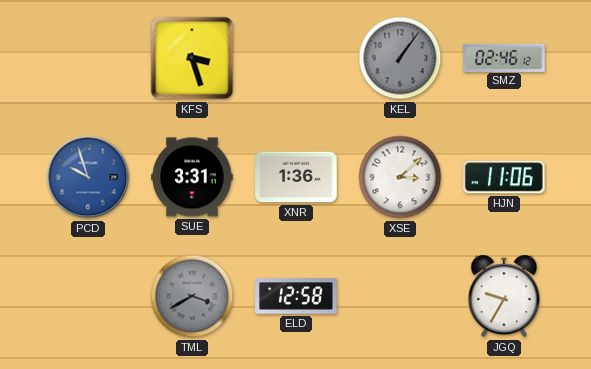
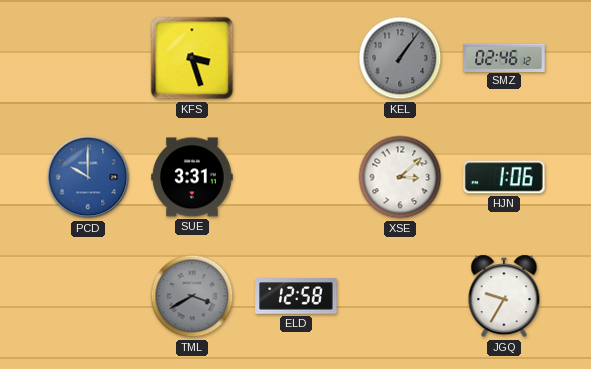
PCD: 9:57 -> 10:00
XNR: 1:36 -> none
HJN: 11:06 -> 1:06
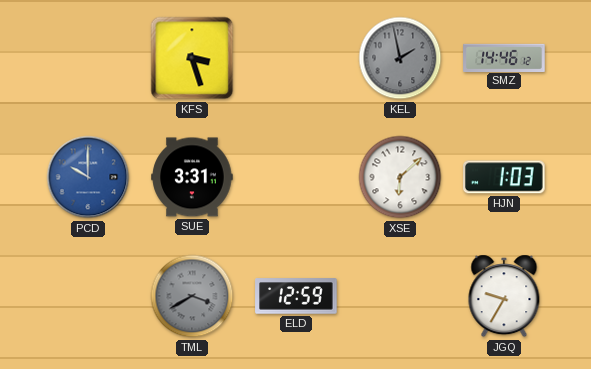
KEL: 1:06 -> 1:58
SMZ: 02:46 -> 14:46
XSE: 3:08 -> 6:08
HJN: 1:06 -> 1:03
ELD: 12:58 -> 12:59
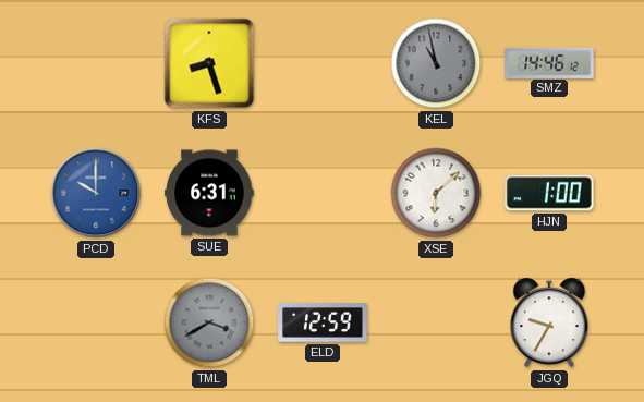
KFS: 3:27 -> 8:27
KEL: 1:58 -> 10:58
SUE: 3:31 -> 6:31
HJN: 1:03 -> 1:00
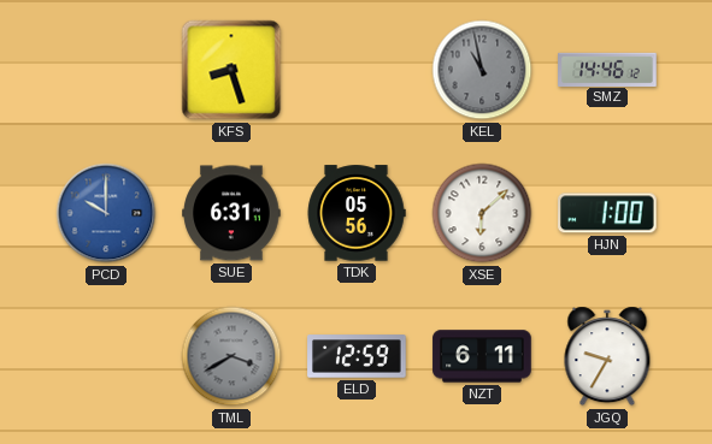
TDK: none -> 05:56
NZT: none -> 6:11
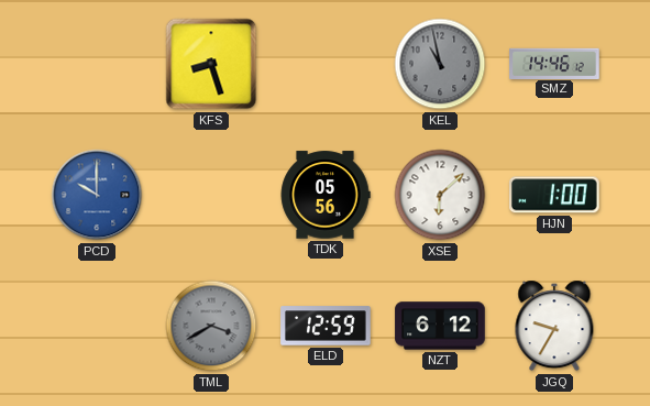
SUE: 6:31 -> none
NZT: 6:11 -> 6:12
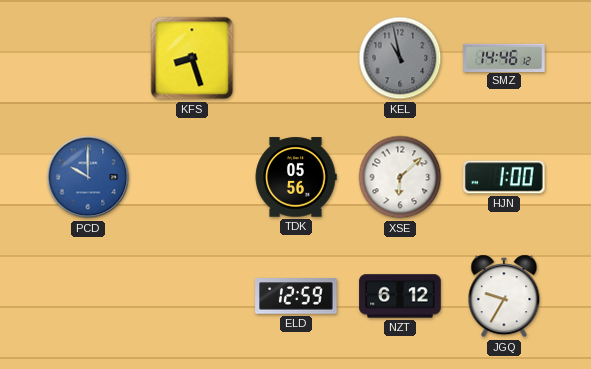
TML: 3:40 -> none
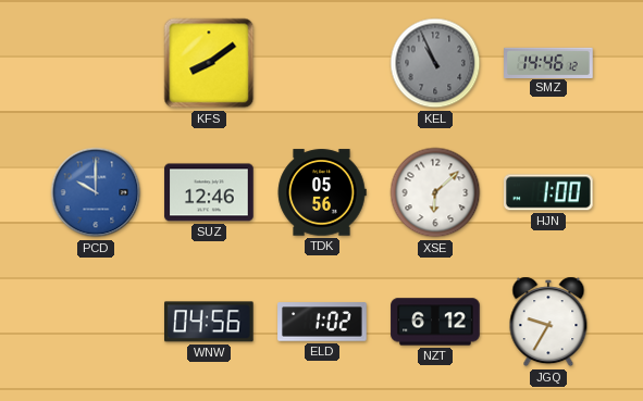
KFS: 8:27 -> 8:09
KEL: 10:58 -> 10:56
SUZ: none -> 12:46
WNW: none -> 04:56
ELD: 12:59 -> 1:02
